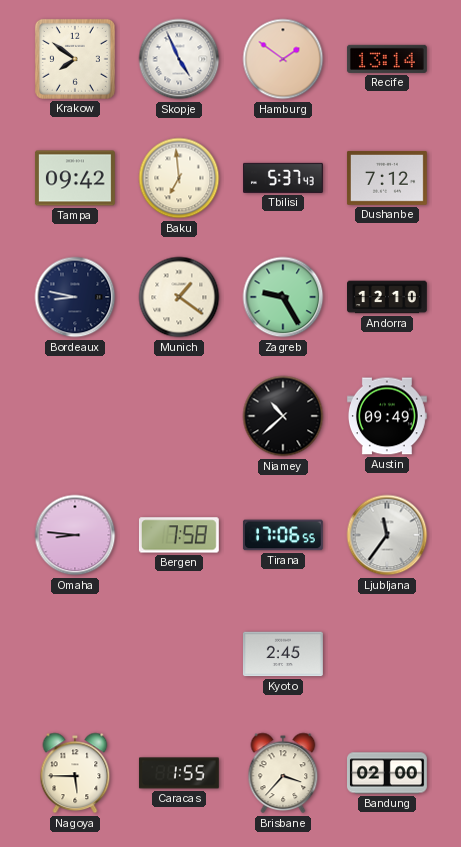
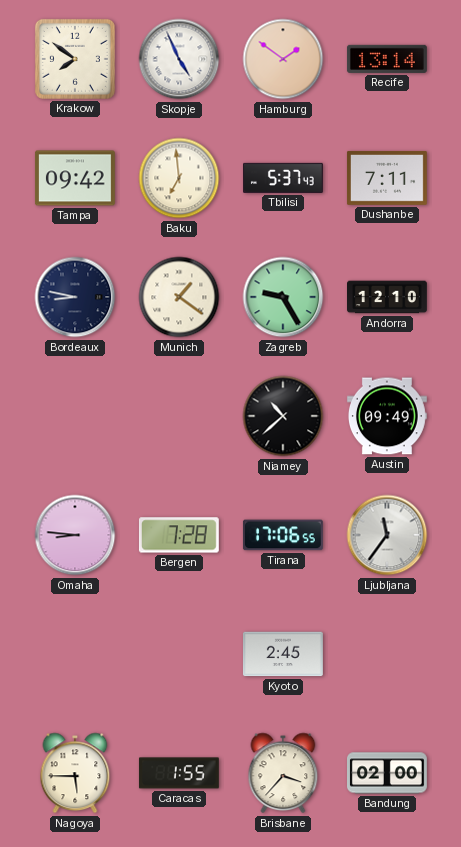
Dushanbe: 7:12 -> 7:11
Bergen: 7:58 -> 7:28
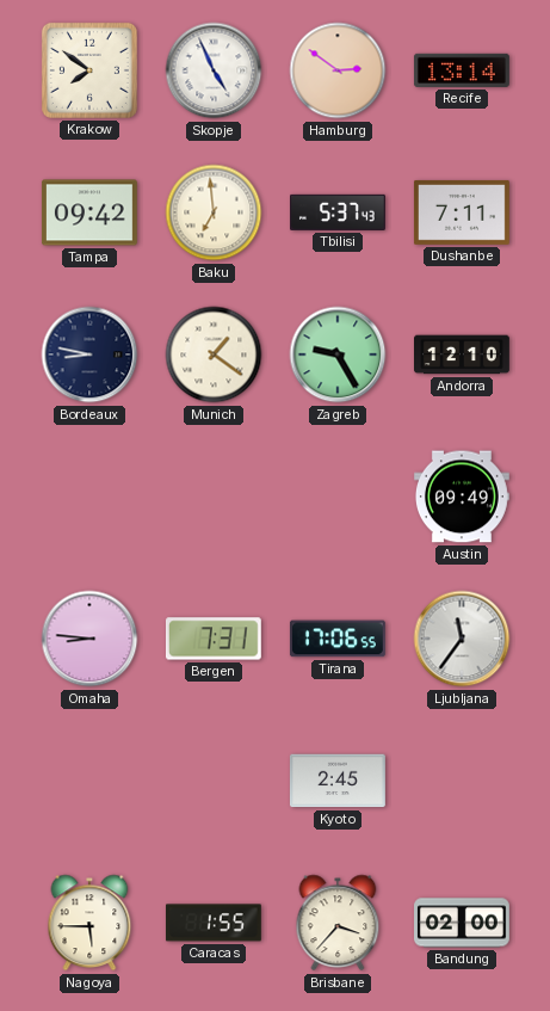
Hamburg: 1:51 -> 2:51
Niamey: 10:38 -> none
Bergen: 7:28 -> 7:31
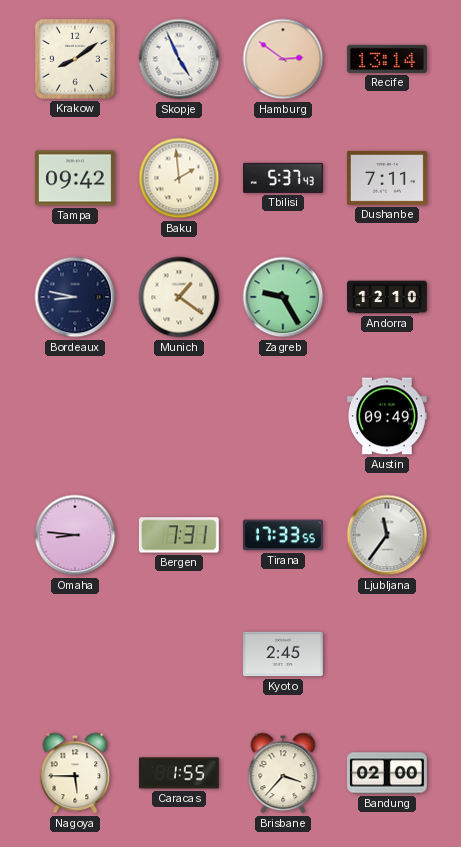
Krakow: 7:51 -> 8:09
Baku: 6:59 -> 1:59
Tirana: 17:06 -> 17:33
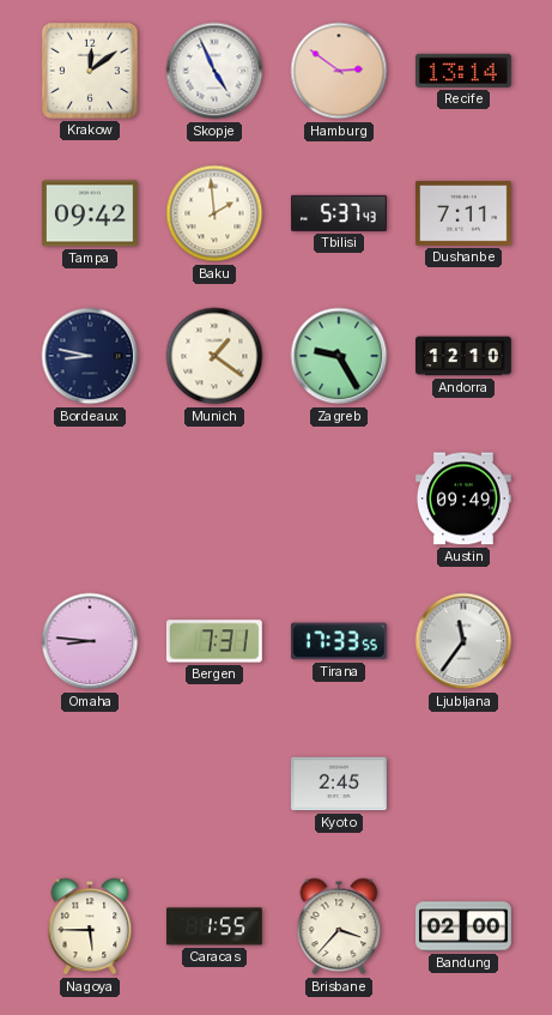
Krakow: 8:09 -> 12:09
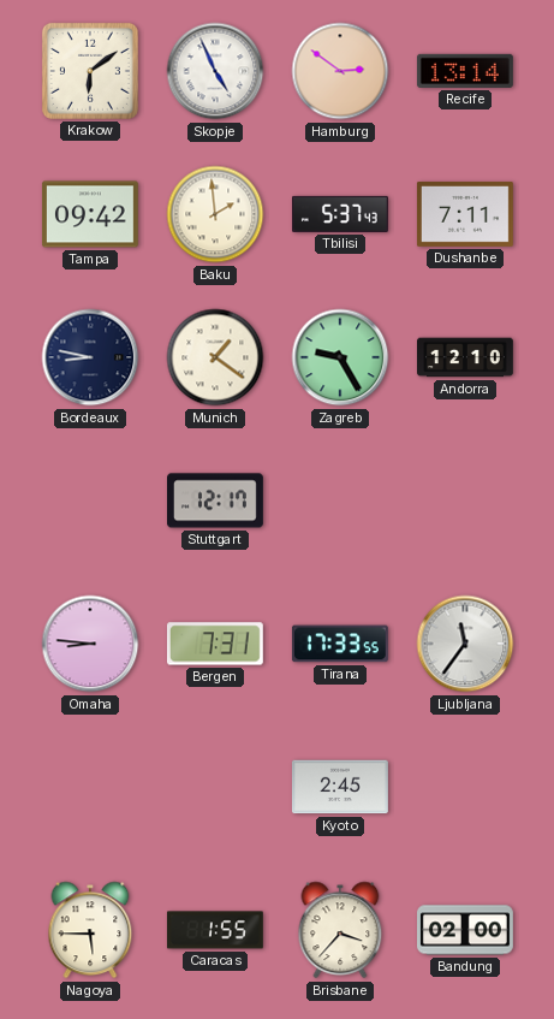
Krakow: 12:09 -> 6:09
Stuttgart: none -> 12:17
Austin: 09:49 -> none
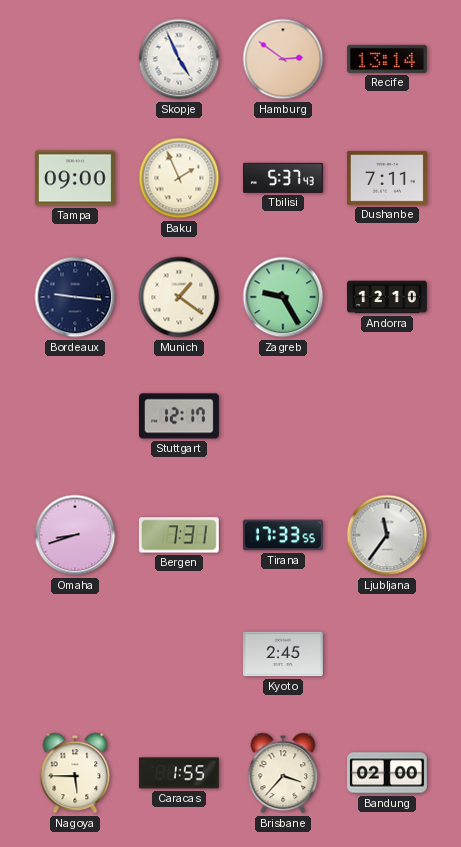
Krakow: 6:09 -> none
Tampa: 09:42 -> 09:00
Baku: 1:59 -> 1:56
Bordeaux: 8:47 -> 9:16
Omaha: 8:46 -> 8:42
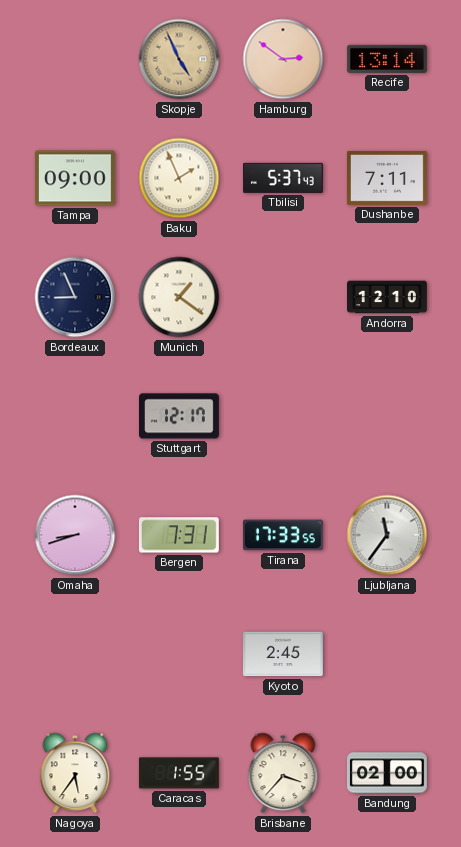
Skopje dial: white -> champagne
Bordeaux: 9:16 -> 8:56
Zagreb: 9:25 -> none
Nagoya: 5:45 -> 5:36
